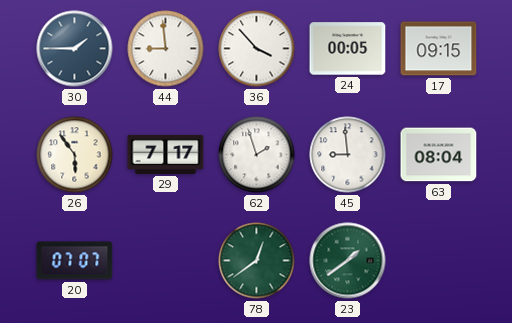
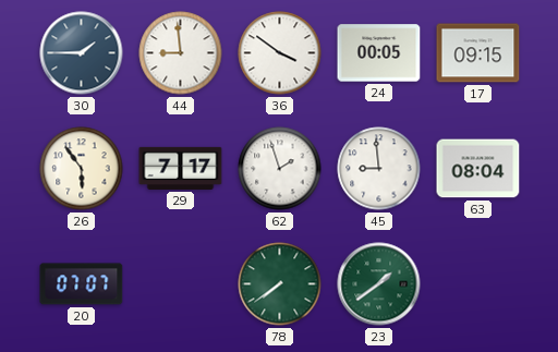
36: 3:53 -> 3:51
78: 12:39 -> 7:39
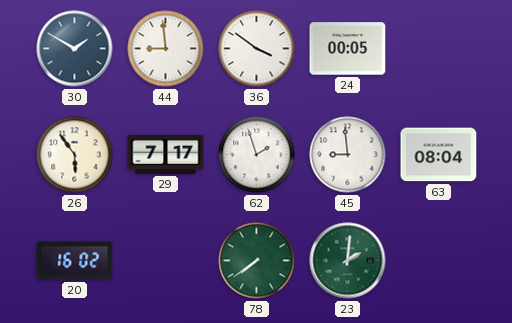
30: 1:45 -> 1:50
17: 09:15 -> none
20: 07:07 -> 16:02
23: 1:39 -> 2:01
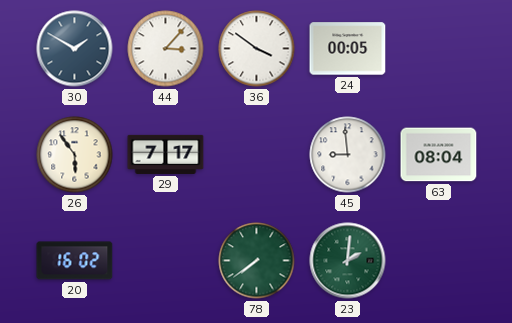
44: 8:59 -> 3:07
62: 1:57 -> none
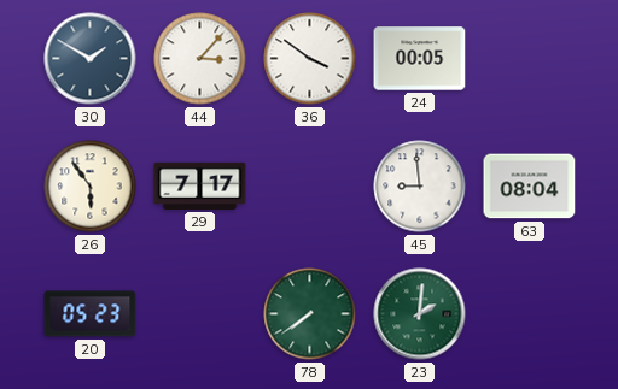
20: 16:02 -> 05:23
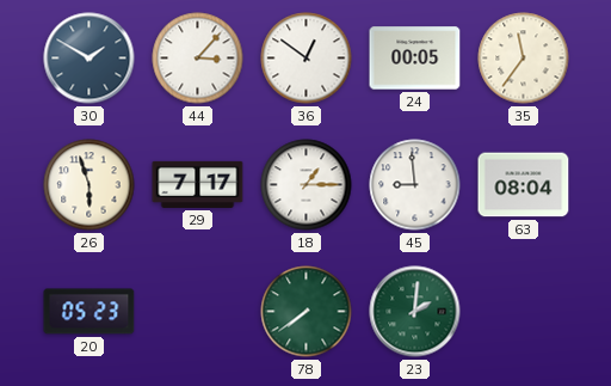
36: 3:51 -> 12:51
35: none -> 11:36
26: 5:54 -> 5:57
18: none -> 1:15
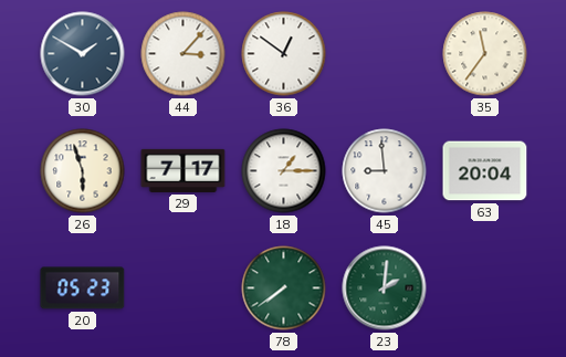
24: 00:05 -> none
63: 08:04 -> 20:04
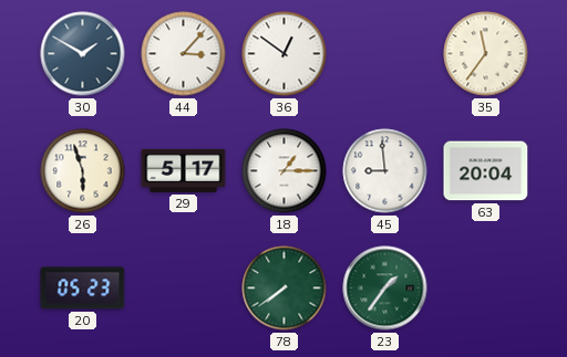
29: 7:17 -> 5:17
23: 2:01 -> 1:36
